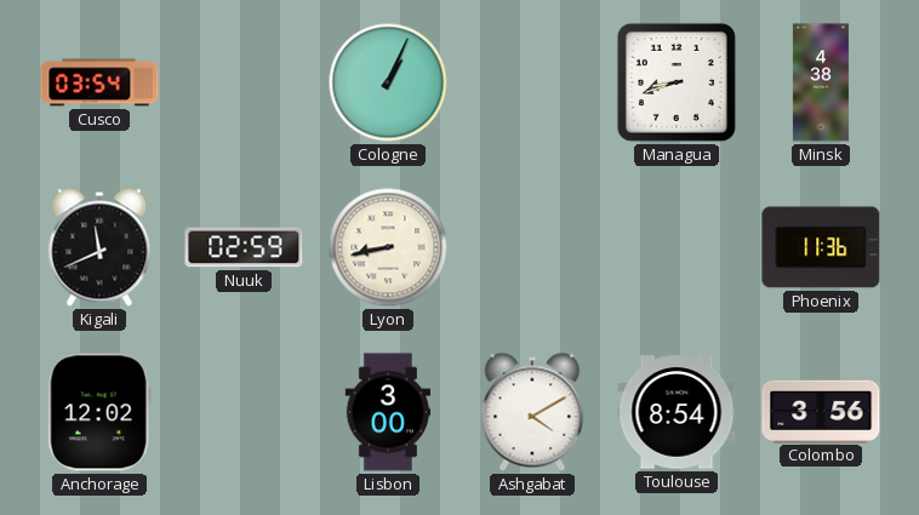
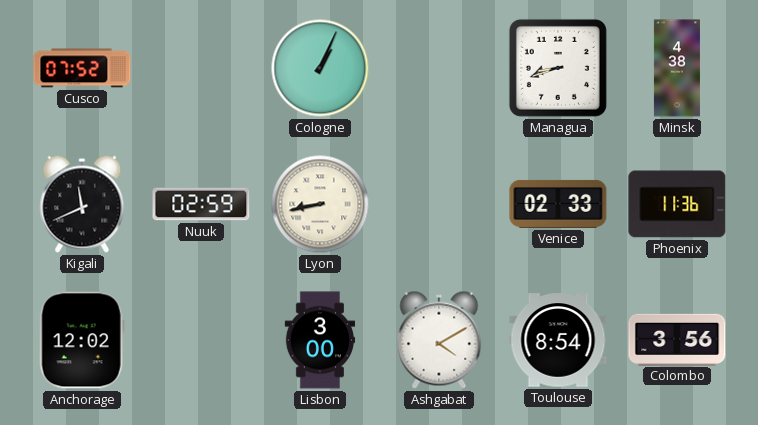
Cusco: 03:54 -> 07:52
Venice: none -> 02:33
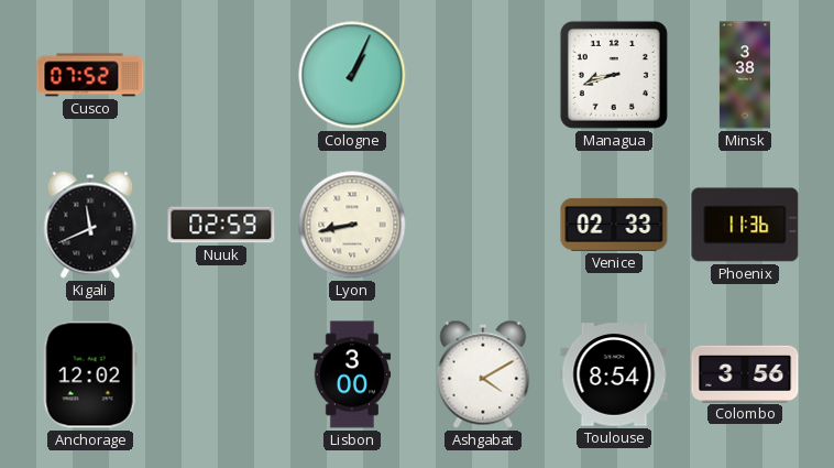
Minsk: 4:38 -> 3:38
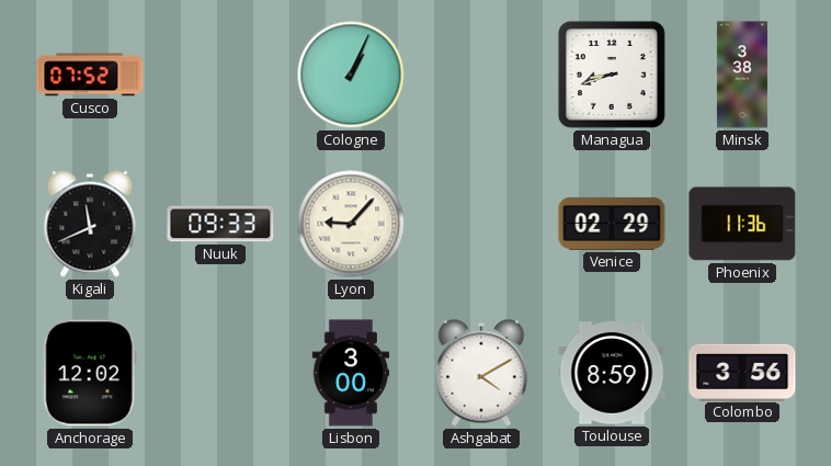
Nuuk: 02:59 -> 09:33
Lyon: 8:43 -> 9:07
Venice: 02:33 -> 02:29
Toulouse: 8:54 -> 8:59
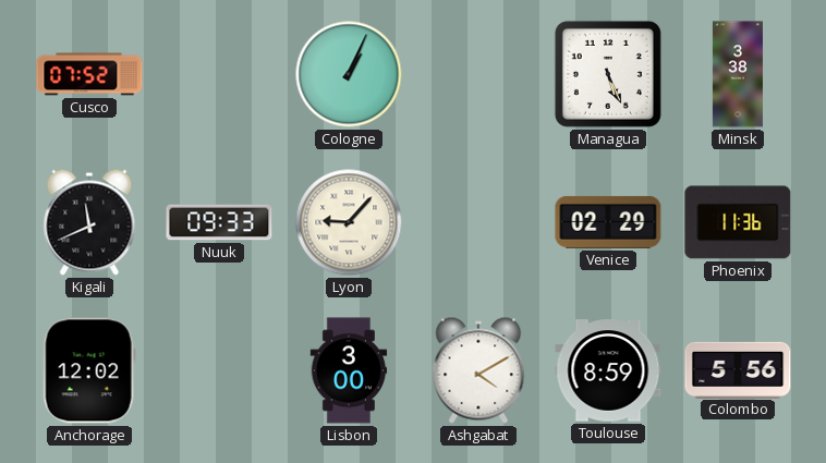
Managua: 8:42 -> 5:26
Colombo: 3:56 -> 5:56
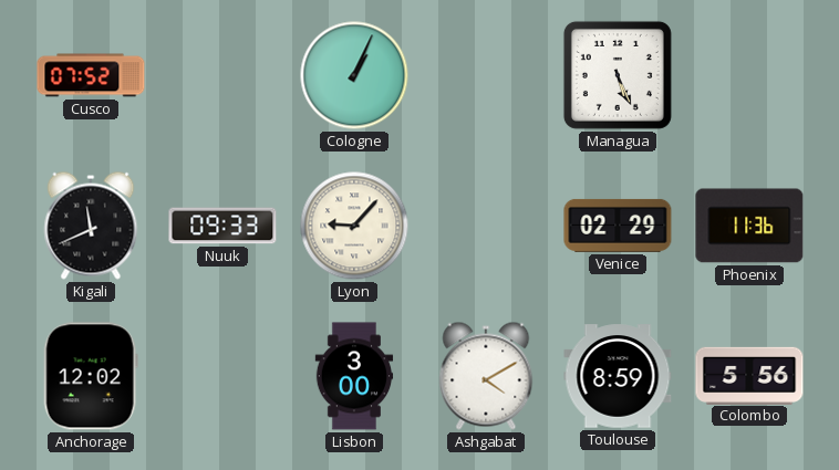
Minsk: 3:38 -> none
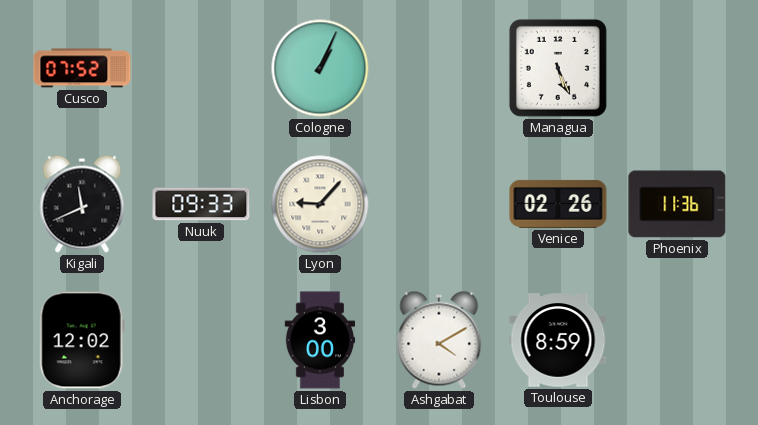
Venice: 02:29 -> 02:26
Colombo: 5:56 -> none
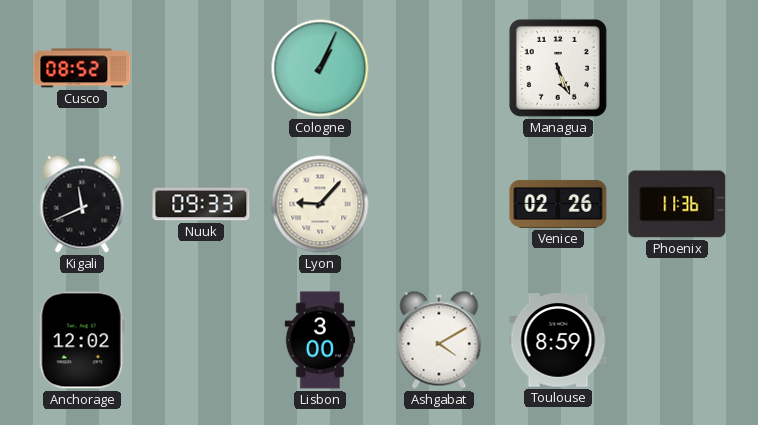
Cusco: 07:52 -> 08:52
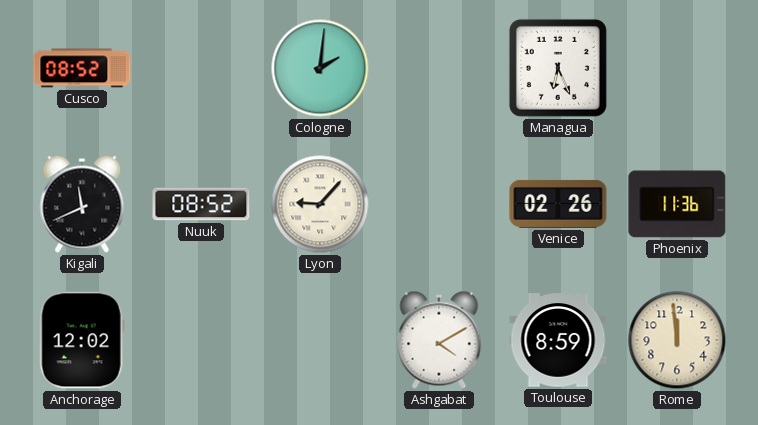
Cologne: 1:04 -> 2:01
Managua: 5:26 -> 6:26
Nuuk: 09:33 -> 08:52
Lisbon: 3:00 -> none
Rome: none -> 11:59
